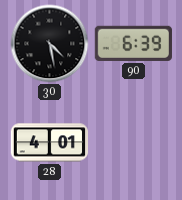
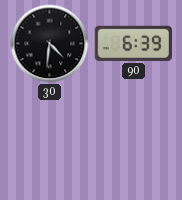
30: 4:28 -> 4:31
28: 4:01 -> none
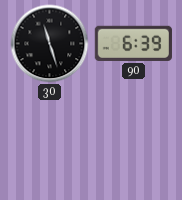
30: 4:31 -> 11:27
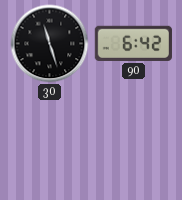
90: 6:39 -> 6:42
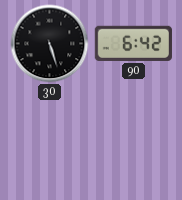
30: 11:27 -> 5:27
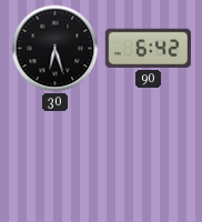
30: 5:27 -> 6:27
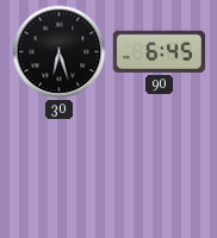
90: 6:42 -> 6:45
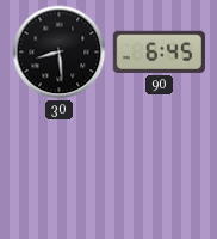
30: 6:27 -> 8:29
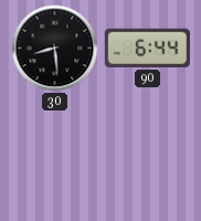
90: 6:45 -> 6:44
